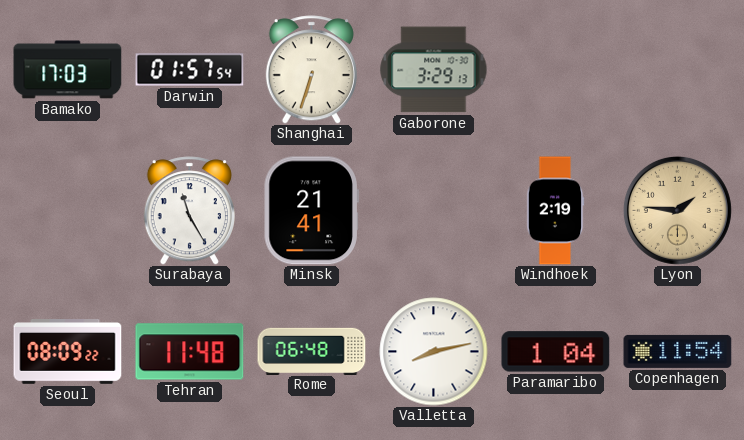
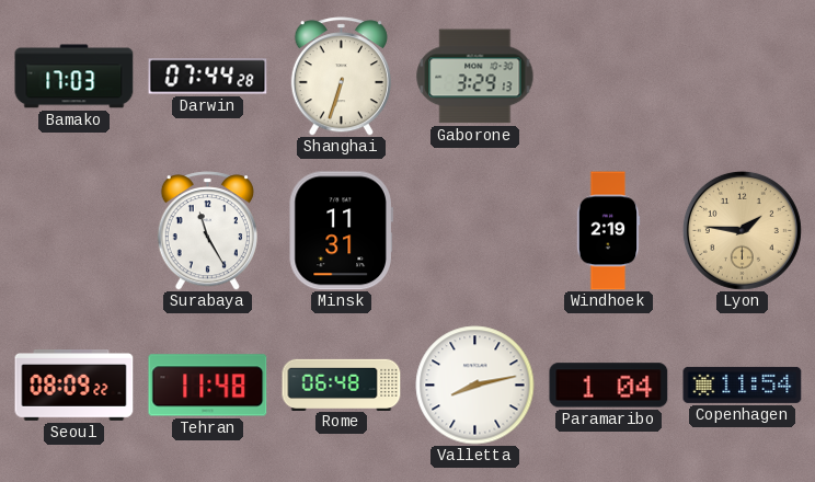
Darwin: 01:57 -> 07:44
Minsk: 21:41 -> 11:31
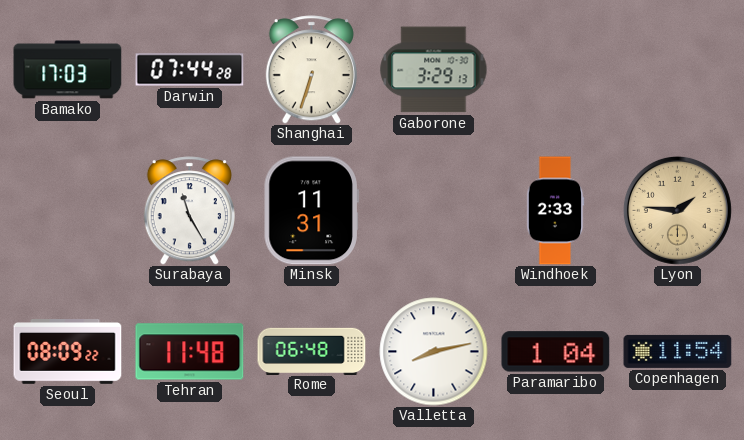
Windhoek: 2:19 -> 2:33
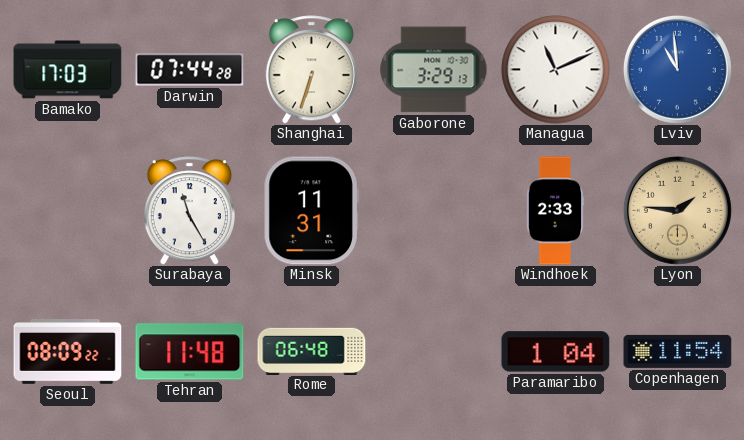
Managua: none -> 11:11
Lviv: none -> 10:59
Valletta: 8:13 -> none
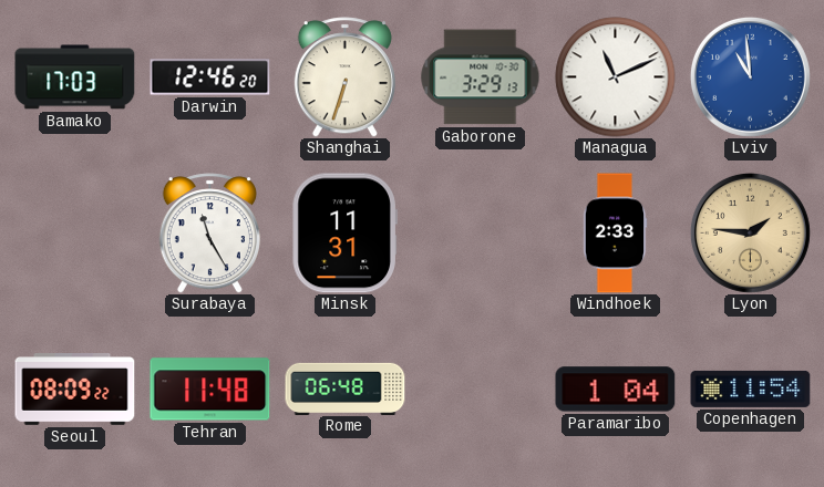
Darwin: 07:44 -> 12:46
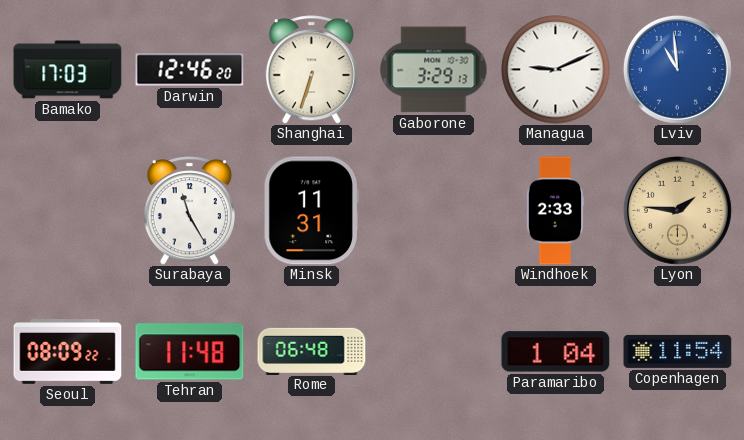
Managua: 11:11 -> 9:11
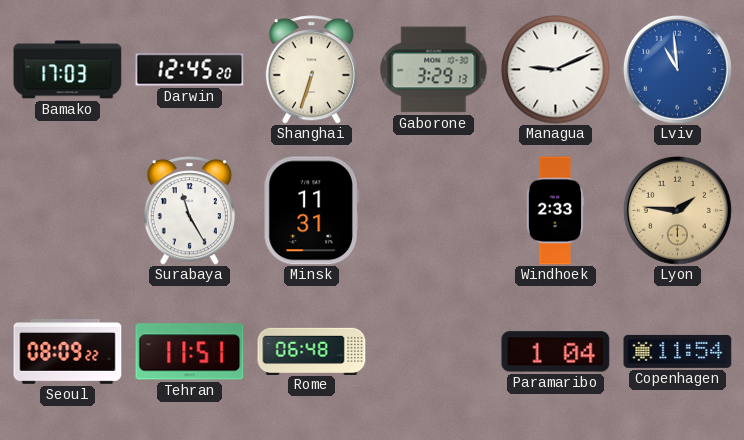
Darwin: 12:46 -> 12:45
Tehran: 11:48 -> 11:51
